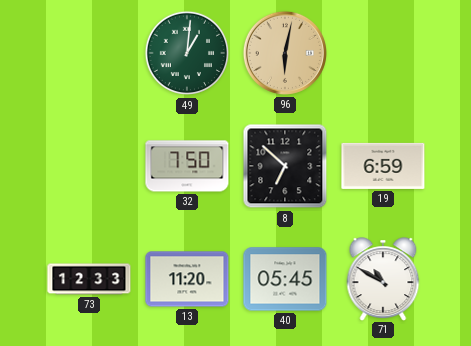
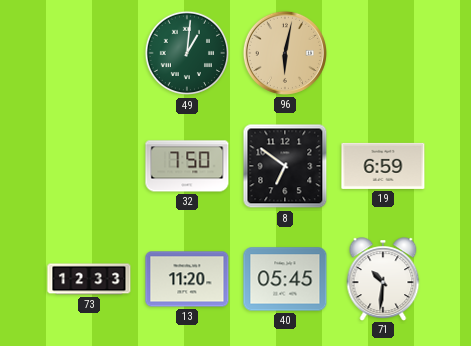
8: 6:52 -> 6:51
71: 10:50 -> 10:31
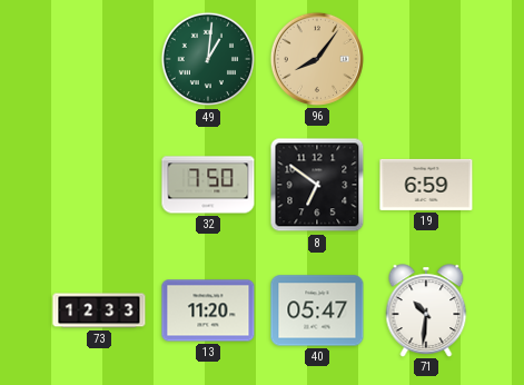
96: 6:02 -> 8:06
40: 05:45 -> 05:47
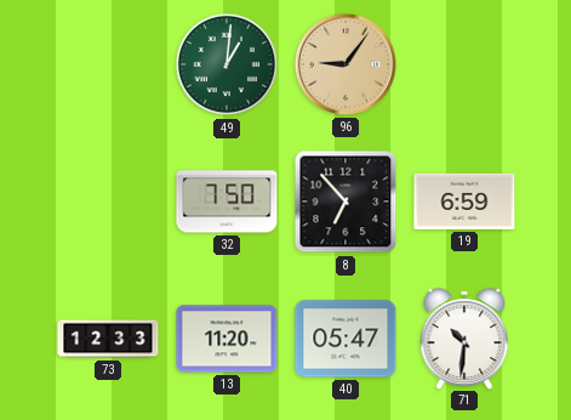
96: 8:06 -> 9:06
8: 6:51 -> 6:53
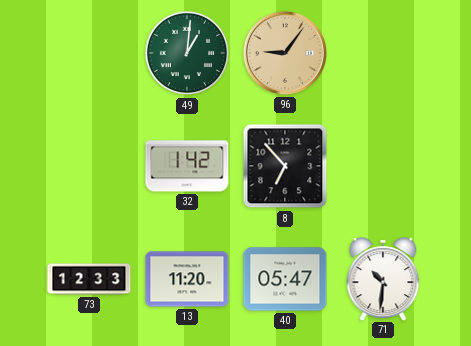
32: 7:50 -> 1:42
19: 6:59 -> none
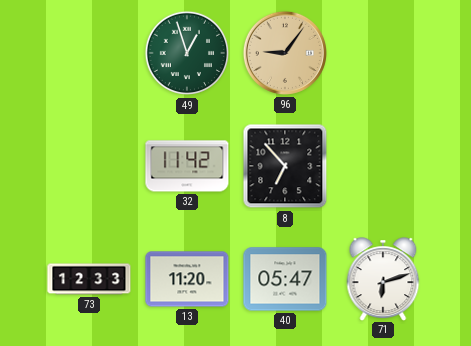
49: 1:01 -> 12:57
32: 1:42 -> 11:42
71: 10:31 -> 6:12
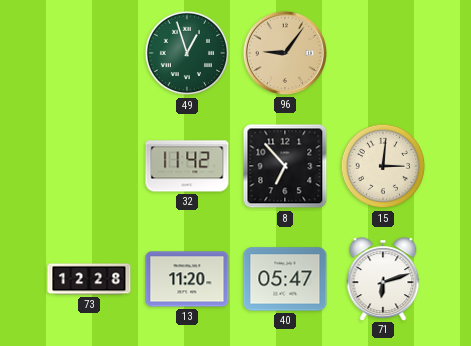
15: none -> 3:01
73: 12:33 -> 12:28
